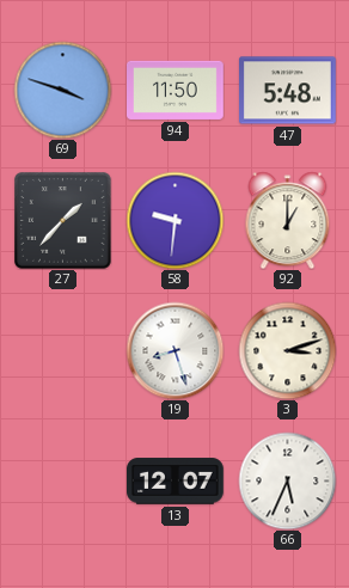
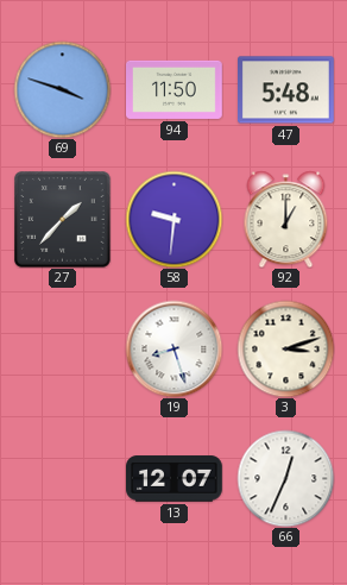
66: 5:34 -> 12:34
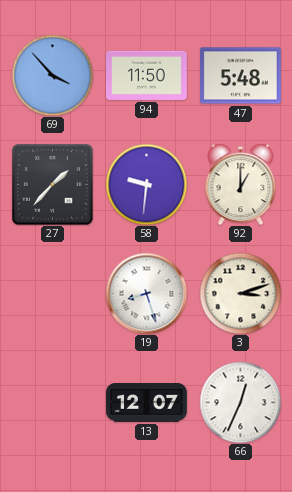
69: 3:48 -> 3:53
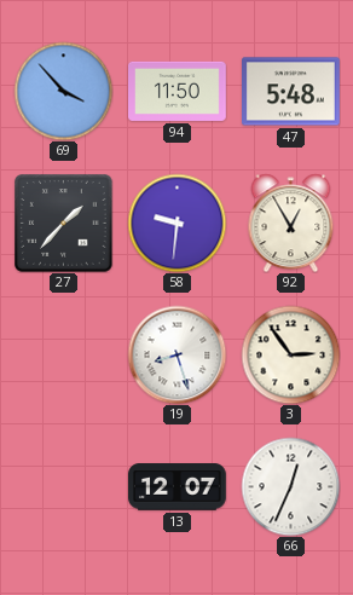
92: 1:00 -> 12:55
3: 3:12 -> 2:54
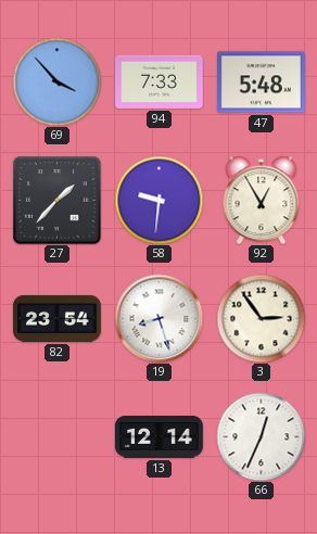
94: 11:50 -> 7:33
82: none -> 23:54
13: 12:07 -> 12:14
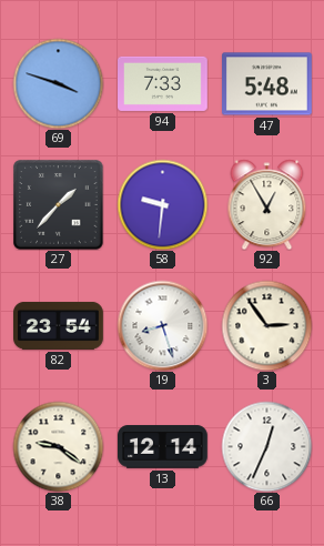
69: 3:53 -> 3:48
38: none -> 9:21
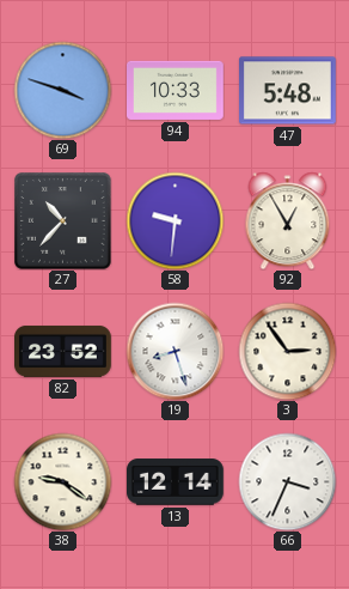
94: 7:33 -> 10:33
27: 1:37 -> 10:37
82: 23:54 -> 23:52
66: 12:34 -> 3:34
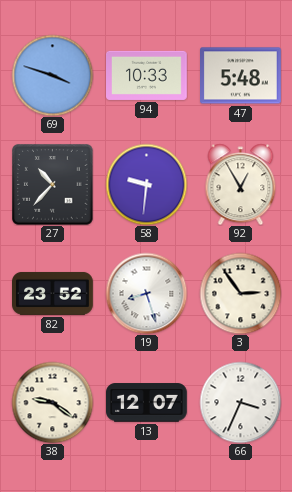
13: 12:14 -> 12:07
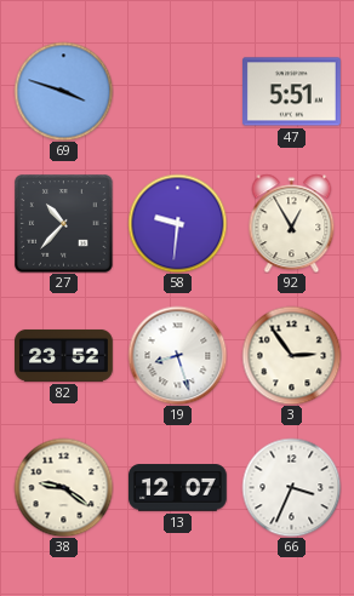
94: 10:33 -> none
47: 5:48 -> 5:51
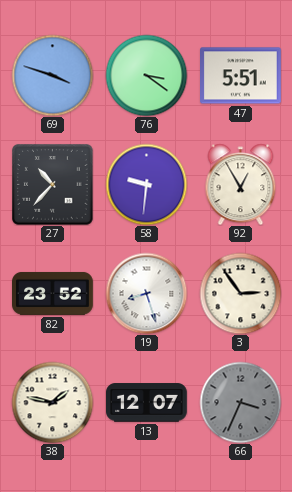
76: none -> 3:21
38: 9:21 -> 1:47
66 dial: white -> grey
